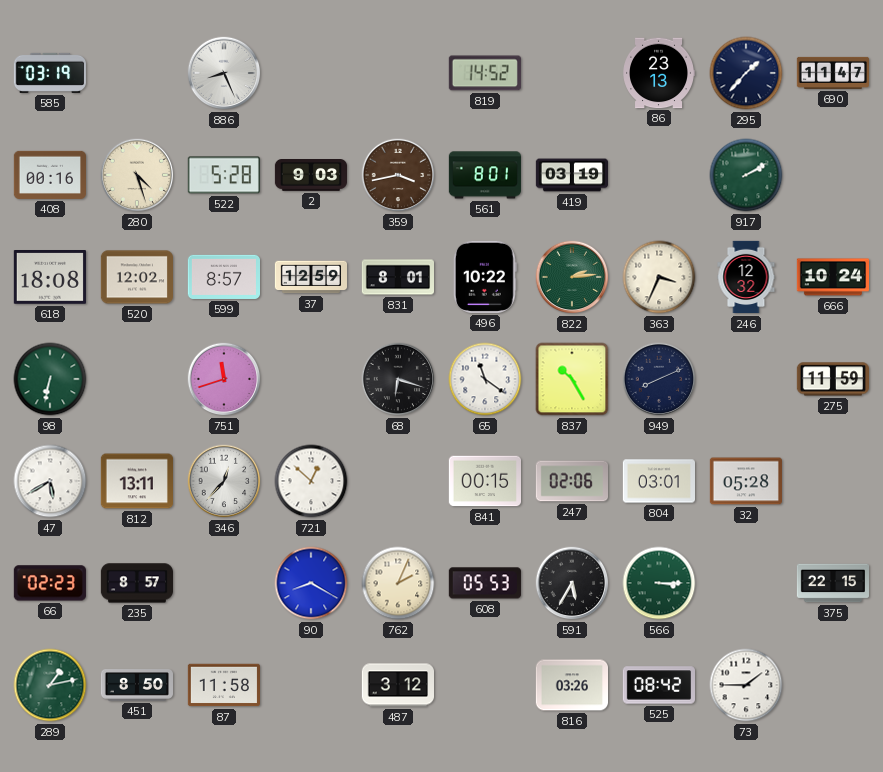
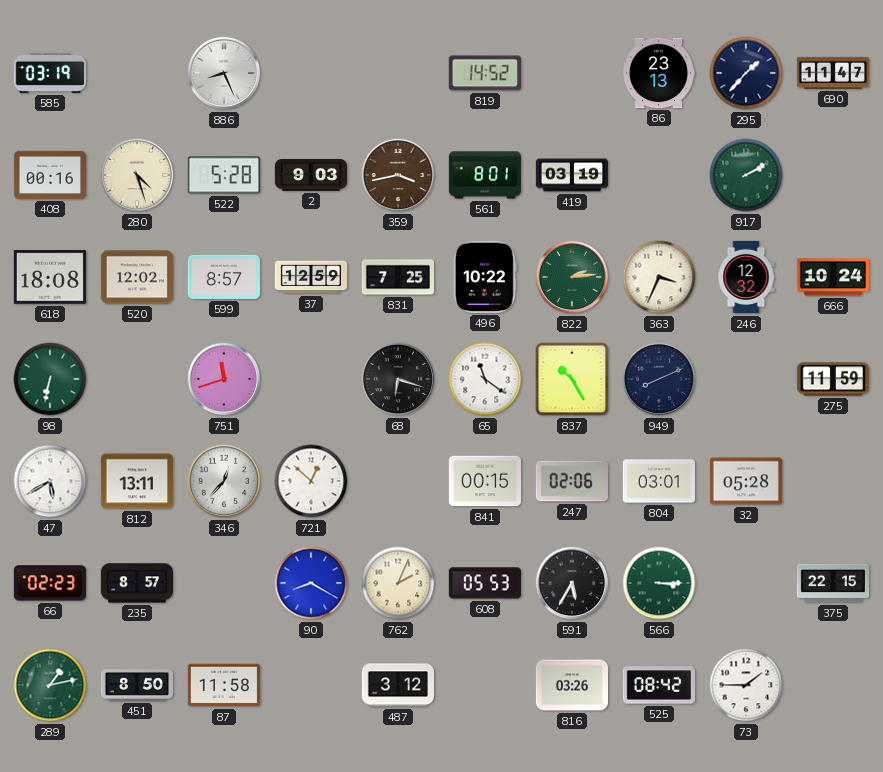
831: 8:01 -> 7:25
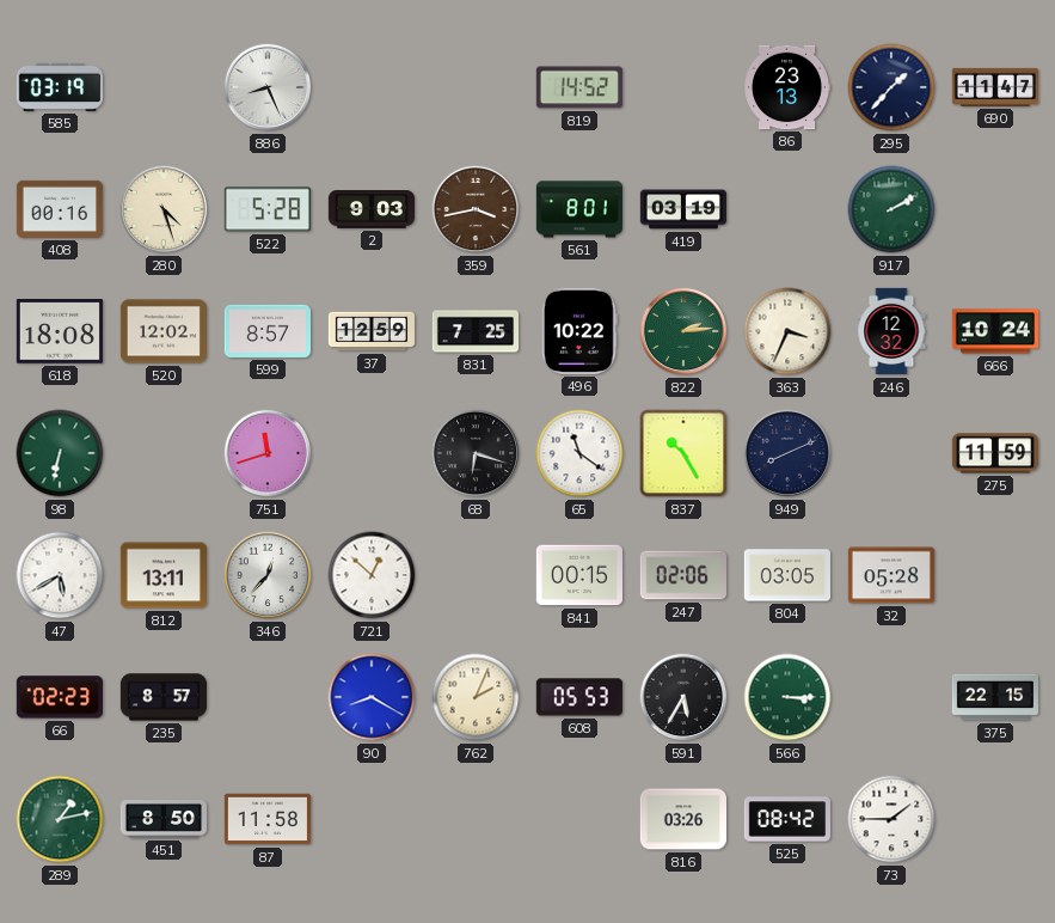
804: 03:01 -> 03:05
487: 3:12 -> none
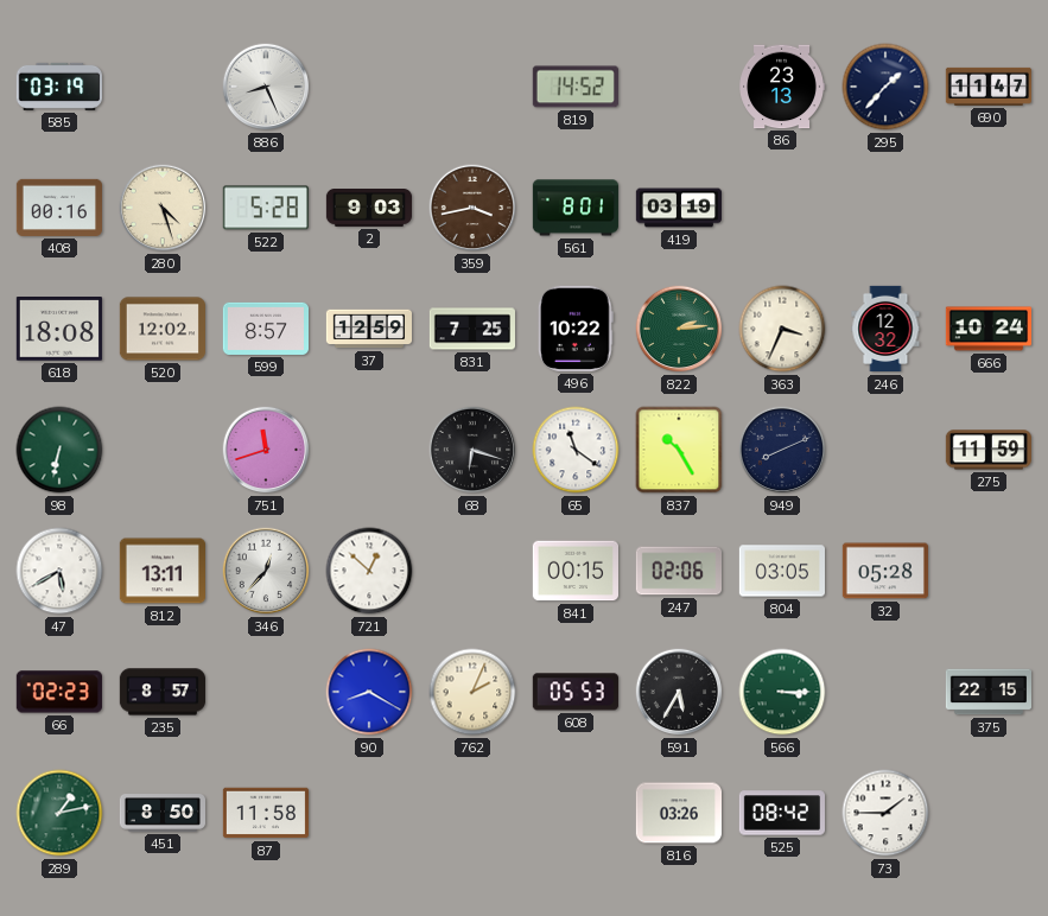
917: 2:10 -> none
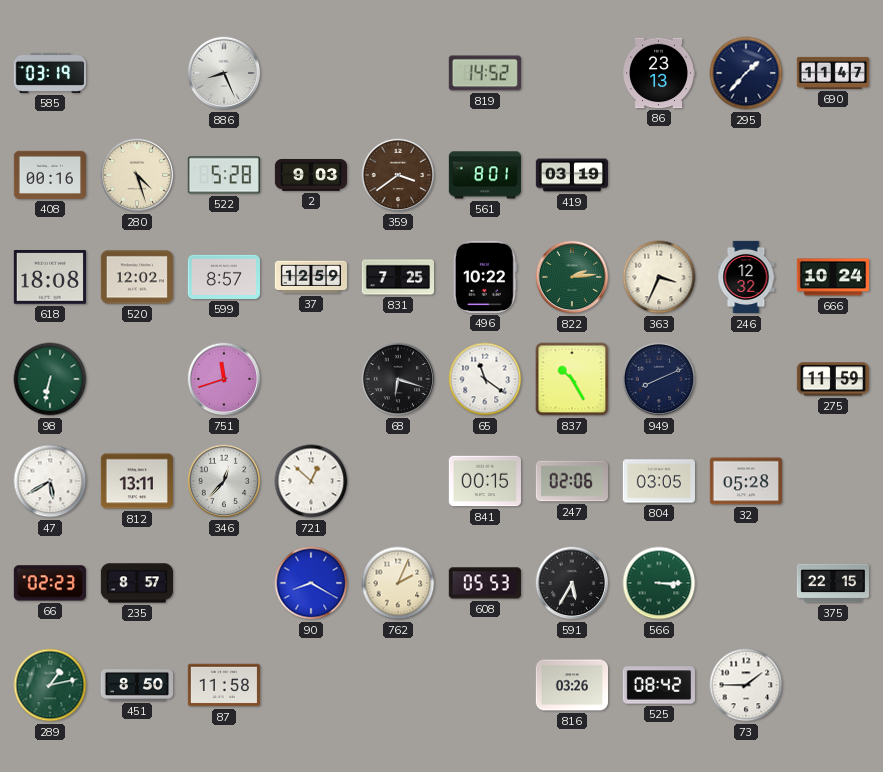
359: 3:43 -> 3:39
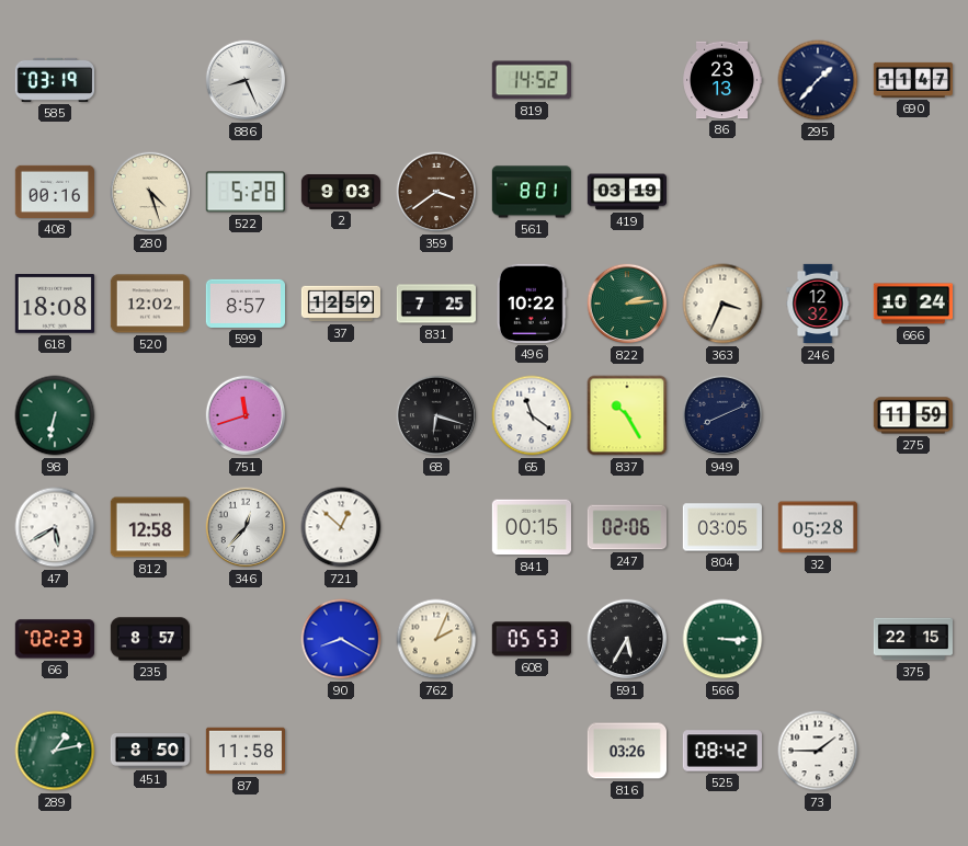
812: 13:11 -> 12:58
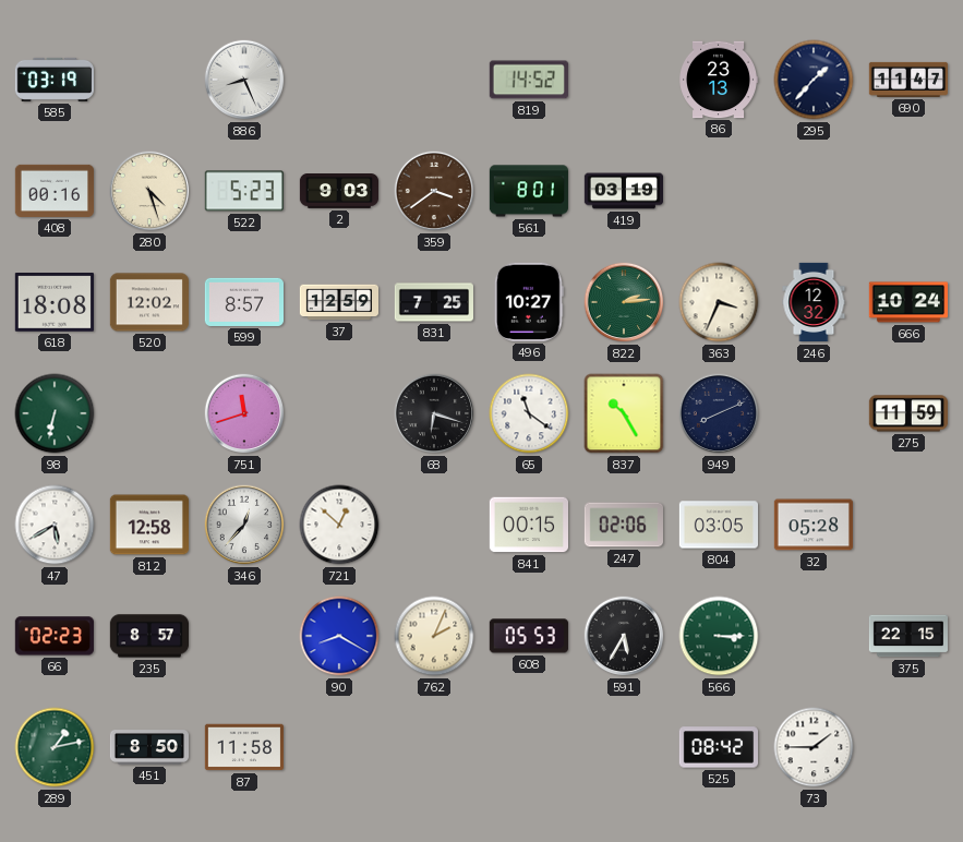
522: 5:28 -> 5:23
496: 10:22 -> 10:27
816: 03:26 -> none
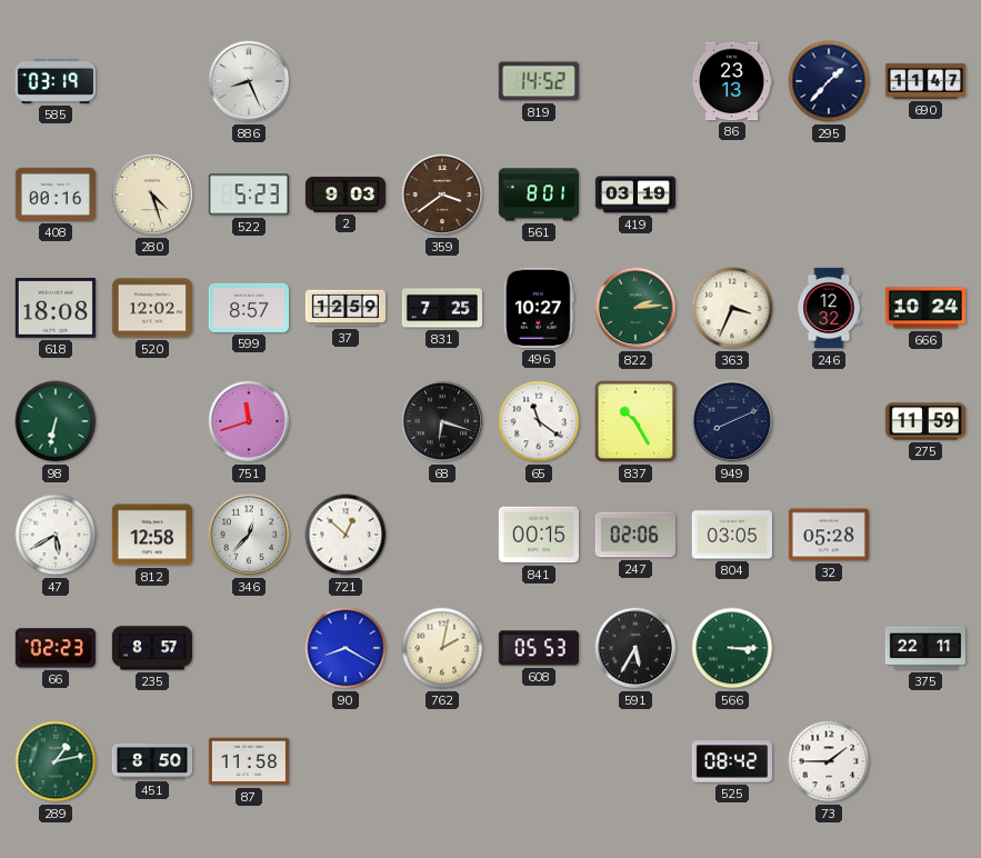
762: 2:04 -> 2:02
375: 22:15 -> 22:11
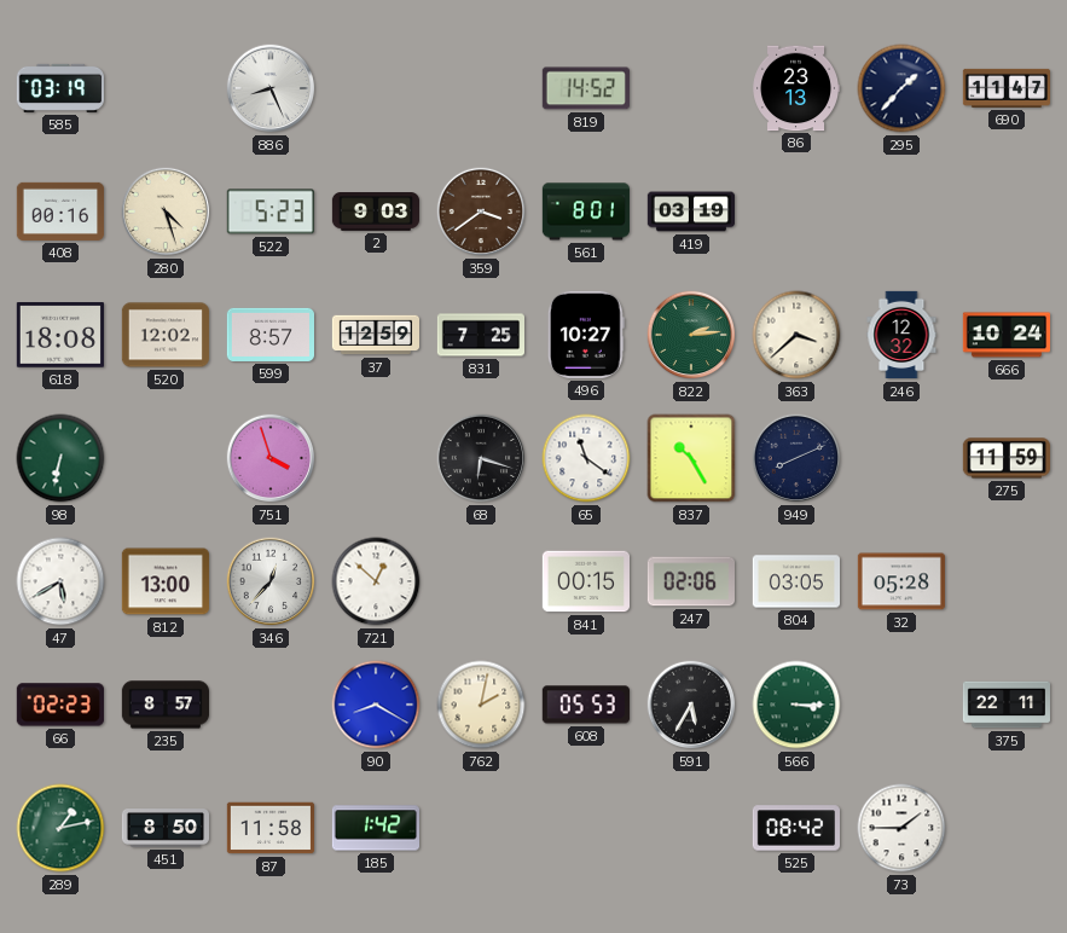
363: 3:34 -> 3:38
751: 11:42 -> 3:57
812: 12:58 -> 13:00
185: none -> 1:42
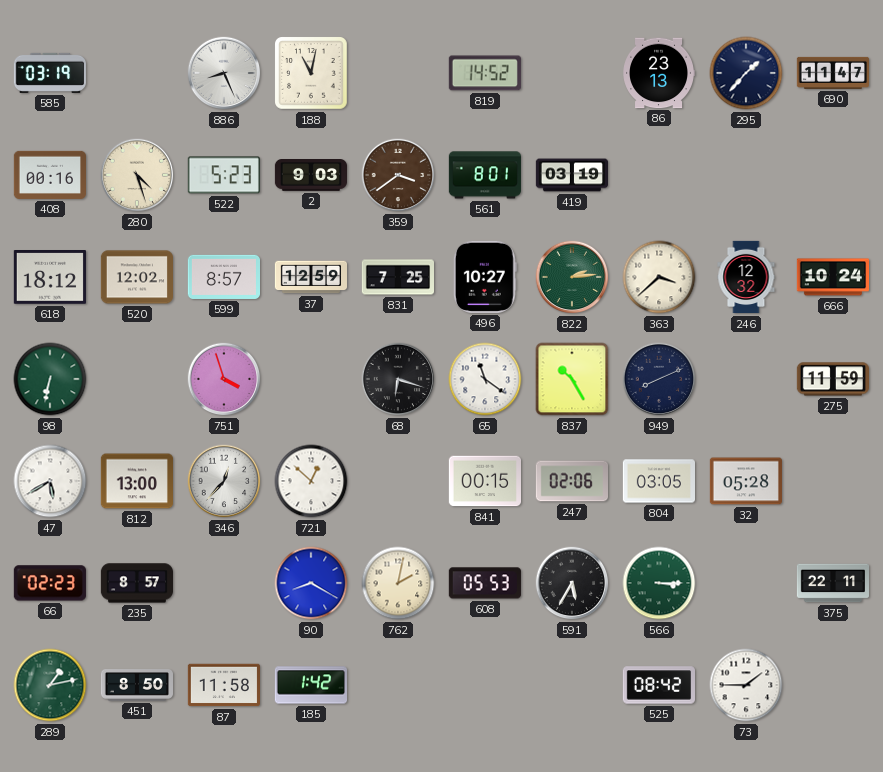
188: none -> 11:02
618: 18:08 -> 18:12
